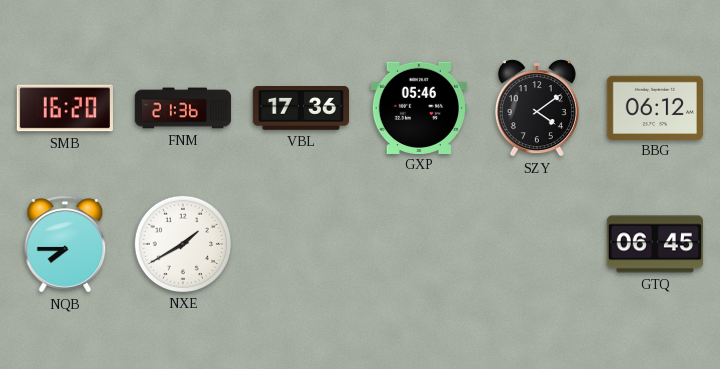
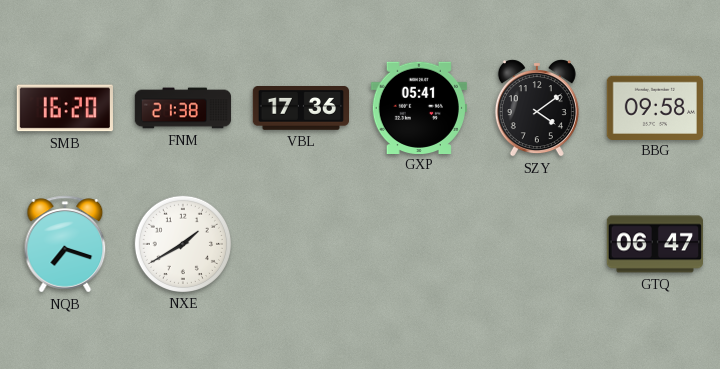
FNM: 21:36 -> 21:38
GXP: 05:46 -> 05:41
BBG: 06:12 -> 09:58
NQB: 7:45 -> 7:18
GTQ: 06:45 -> 06:47
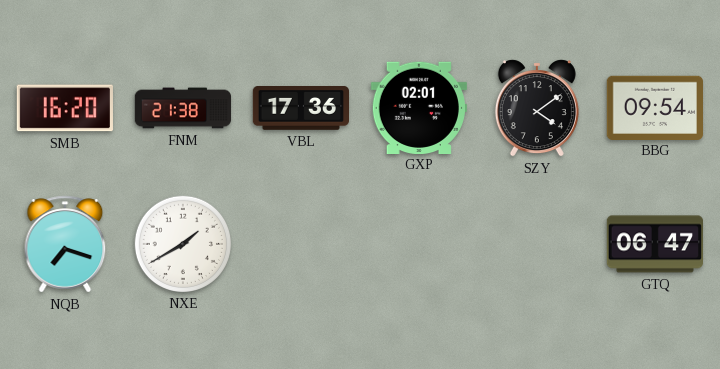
GXP: 05:41 -> 02:01
BBG: 09:58 -> 09:54
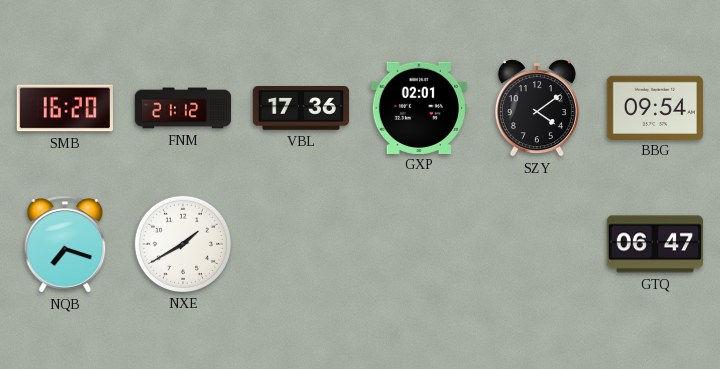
FNM: 21:38 -> 21:12
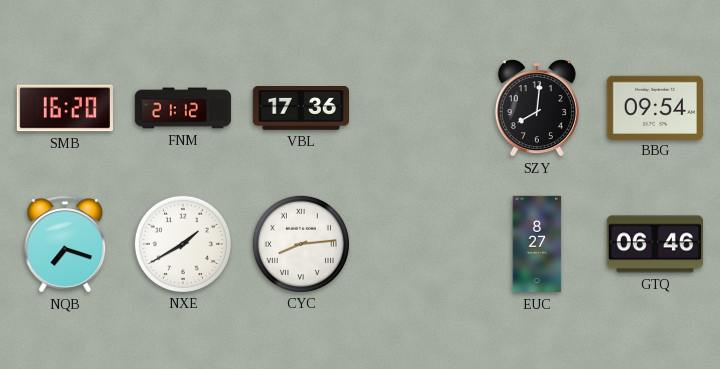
GXP: 02:01 -> none
SZY: 4:09 -> 8:01
CYC: none -> 8:14
EUC: none -> 8:27
GTQ: 06:47 -> 06:46
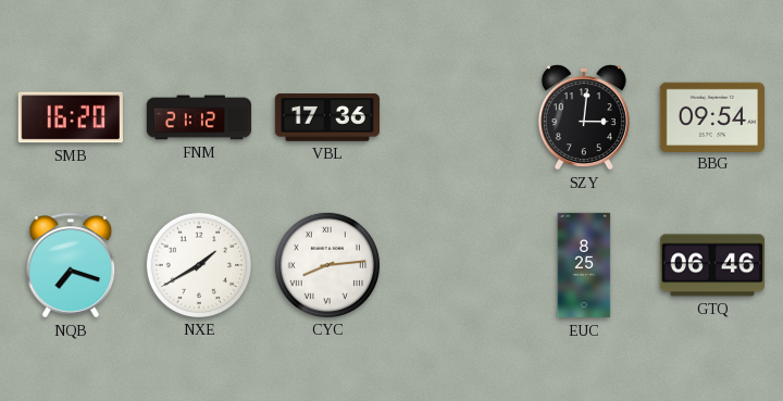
SZY: 8:01 -> 3:01
EUC: 8:27 -> 8:25
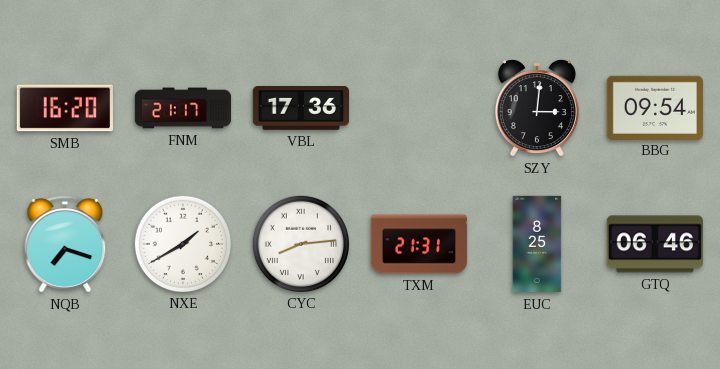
FNM: 21:12 -> 21:17
TXM: none -> 21:31
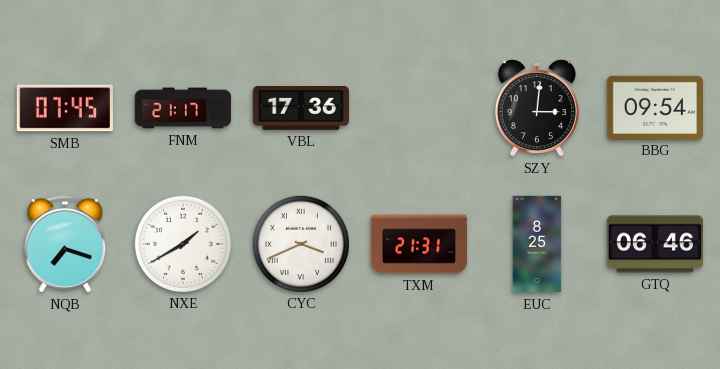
SMB: 16:20 -> 07:45
CYC: 8:14 -> 3:41
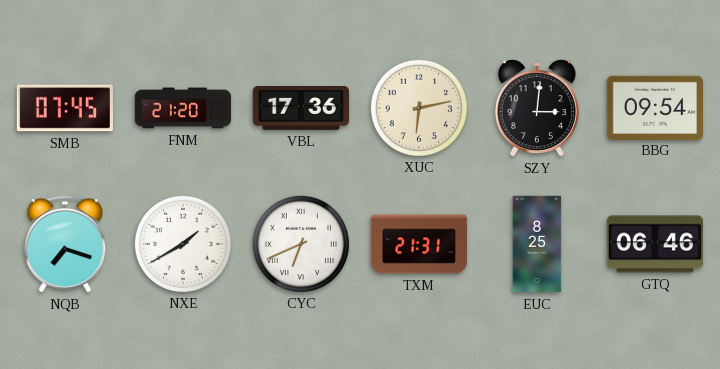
FNM: 21:17 -> 21:20
XUC: none -> 6:13
CYC: 3:41 -> 6:41
